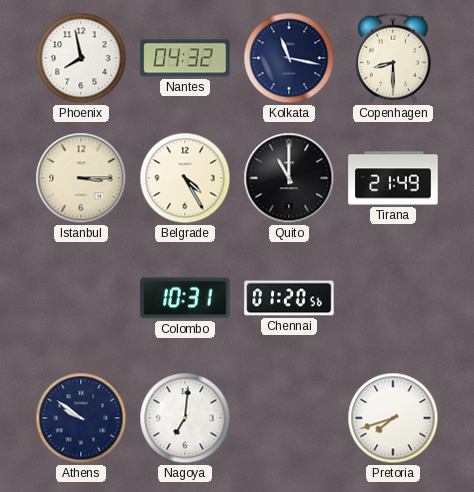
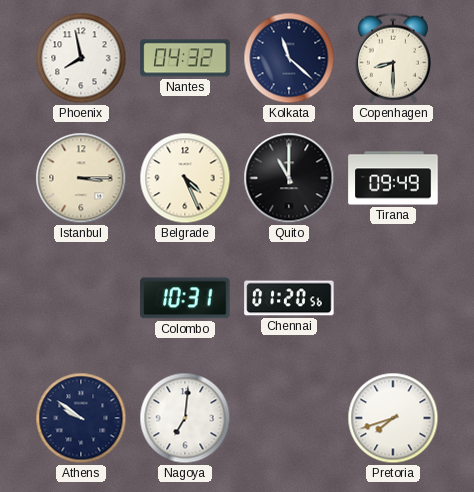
Kolkata: 11:17 -> 11:22
Belgrade: 4:25 -> 4:26
Tirana: 21:49 -> 09:49
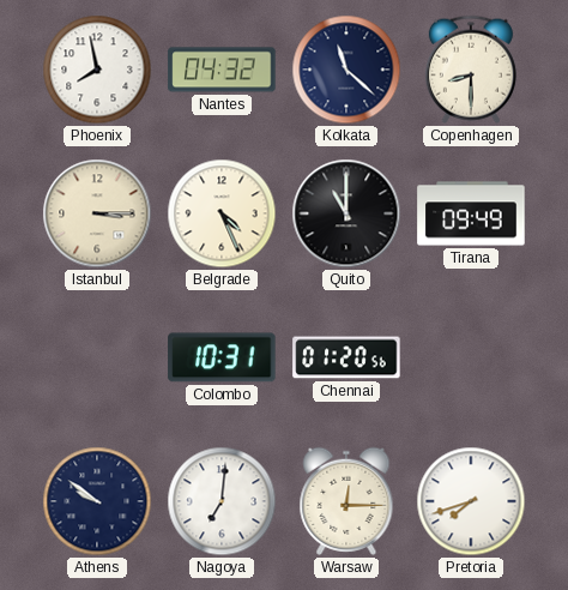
Warsaw: none -> 12:15
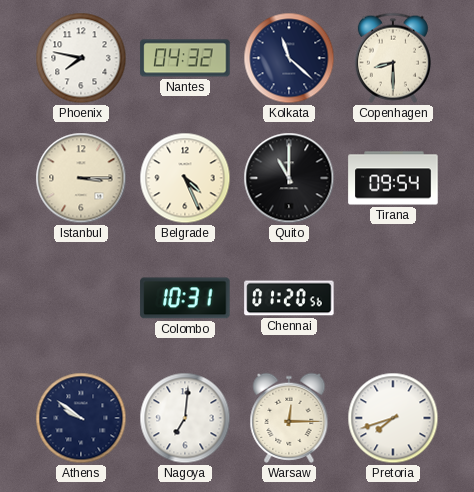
Phoenix: 7:58 -> 7:47
Tirana: 09:49 -> 09:54
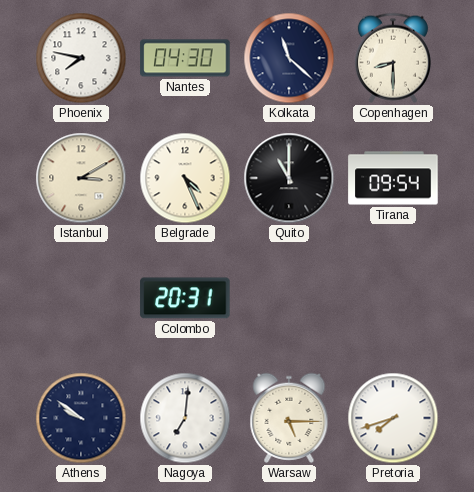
Nantes: 04:32 -> 04:30
Istanbul: 3:15 -> 3:10
Colombo: 10:31 -> 20:31
Chennai: 01:20 -> none
Warsaw: 12:15 -> 5:15
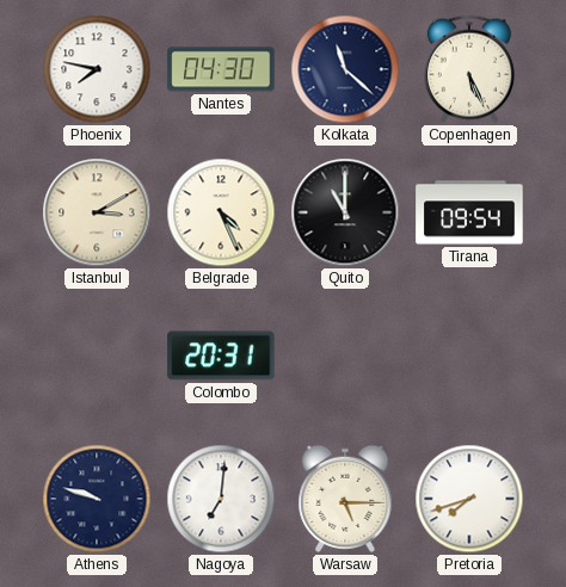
Copenhagen: 8:30 -> 5:26
Athens: 9:51 -> 9:48
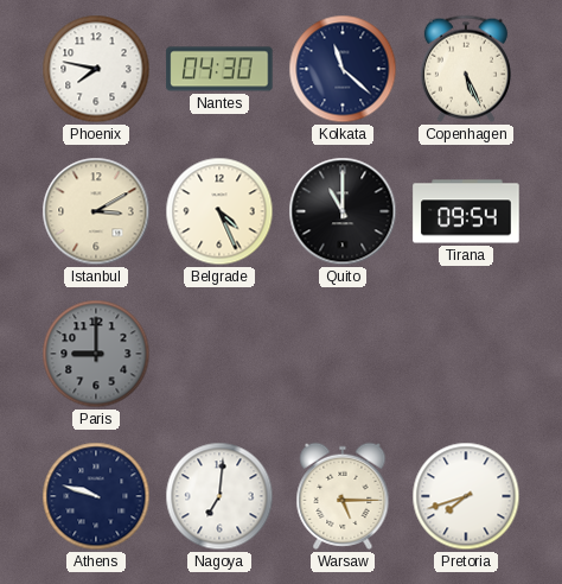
Paris: none -> 9:00
Colombo: 20:31 -> none
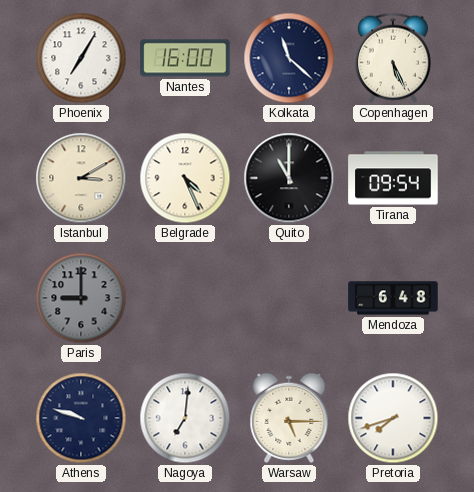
Phoenix: 7:47 -> 7:05
Nantes: 04:30 -> 16:00
Mendoza: none -> 6:48
